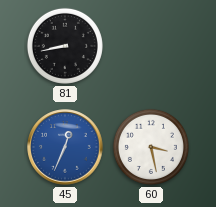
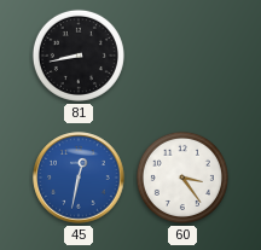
45: 12:34 -> 12:32
60: 3:28 -> 3:24
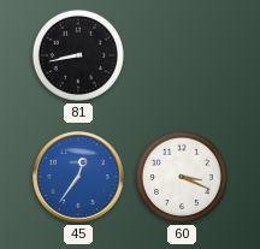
45: 12:32 -> 12:36
60: 3:24 -> 3:19
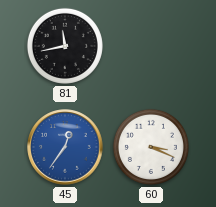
81: 8:43 -> 11:43
